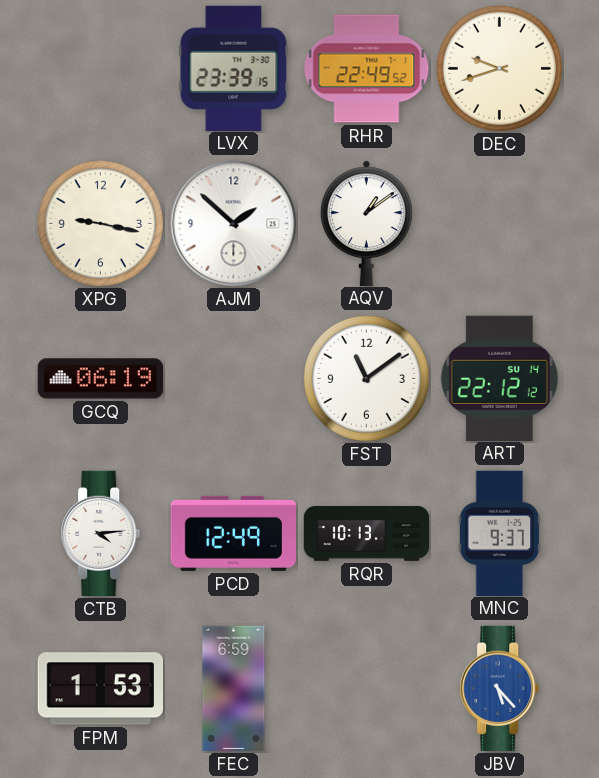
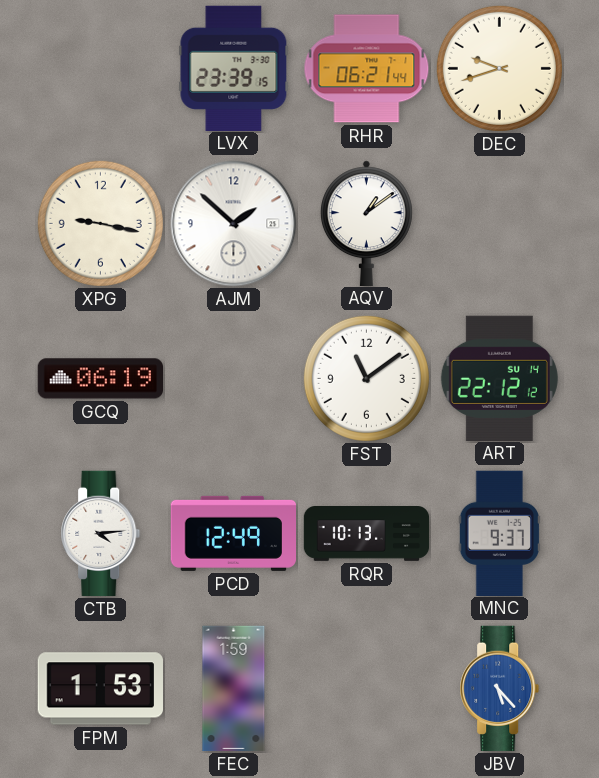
RHR: 22:49 -> 06:21
FEC: 6:59 -> 1:59
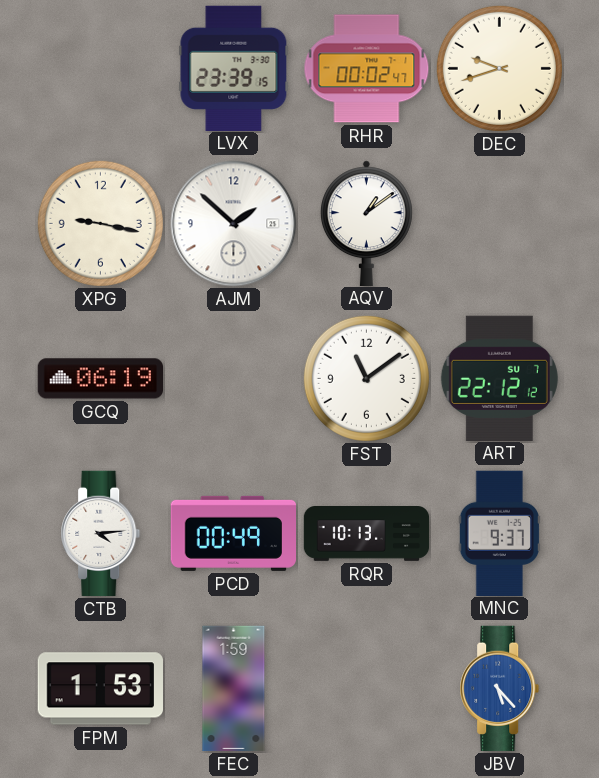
RHR: 06:21 -> 00:02
ART date: SU 14 -> SU 7
PCD: 12:49 -> 00:49
